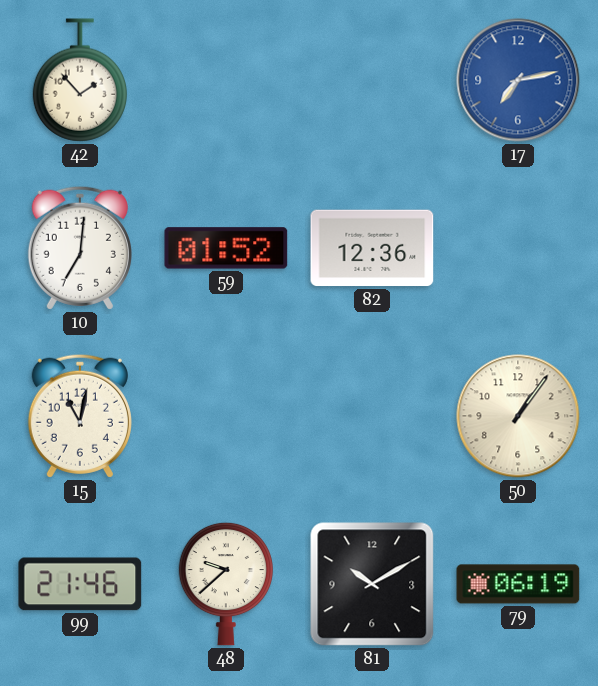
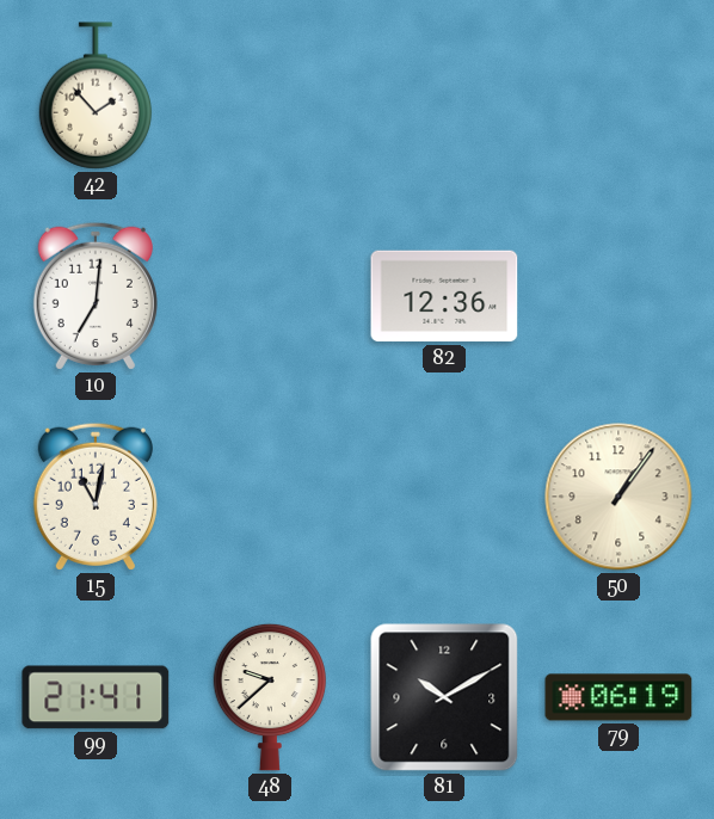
17: 7:13 -> none
59: 01:52 -> none
99: 21:46 -> 21:41
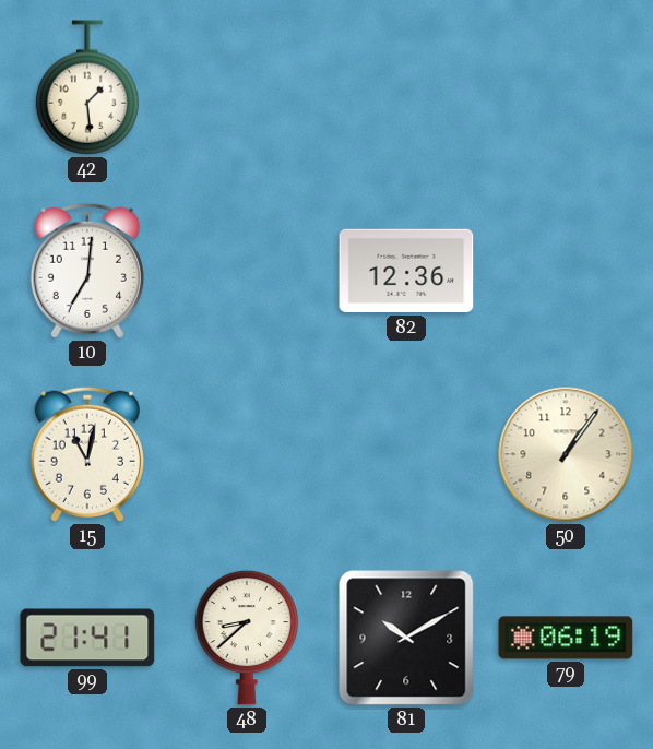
42: 1:53 -> 1:29
48: 9:38 -> 8:38
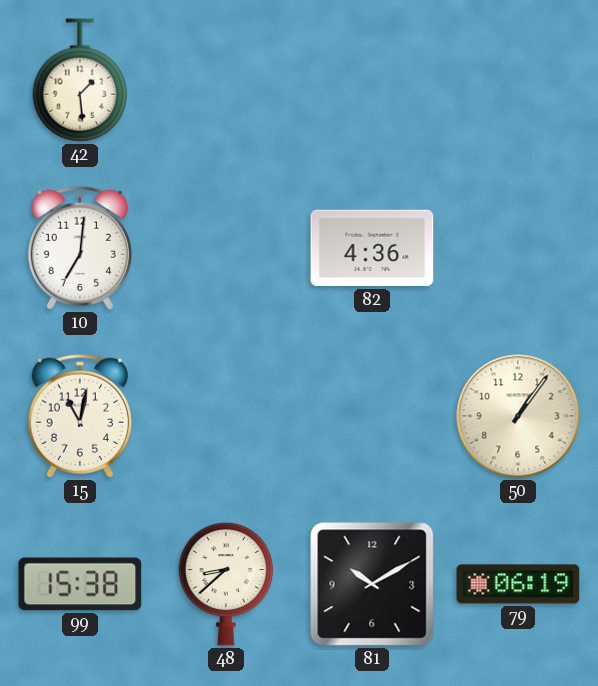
82: 12:36 -> 4:36
99: 21:41 -> 15:38
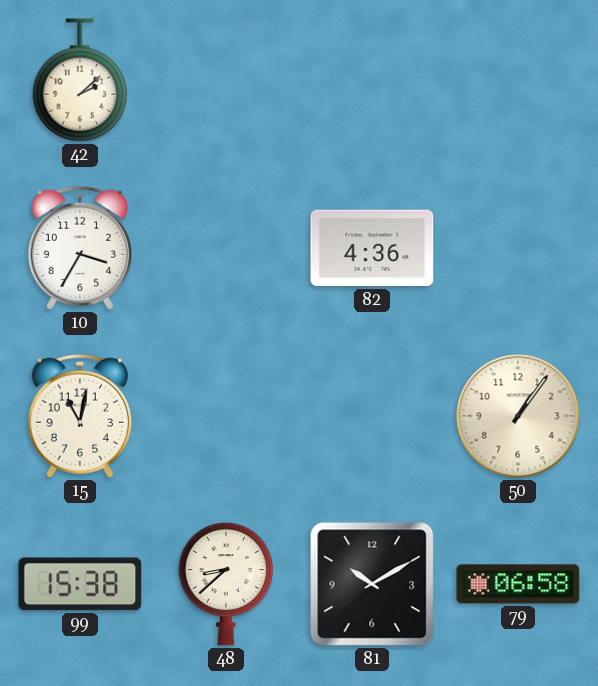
42: 1:29 -> 2:08
10: 7:01 -> 3:35
79: 06:19 -> 06:58
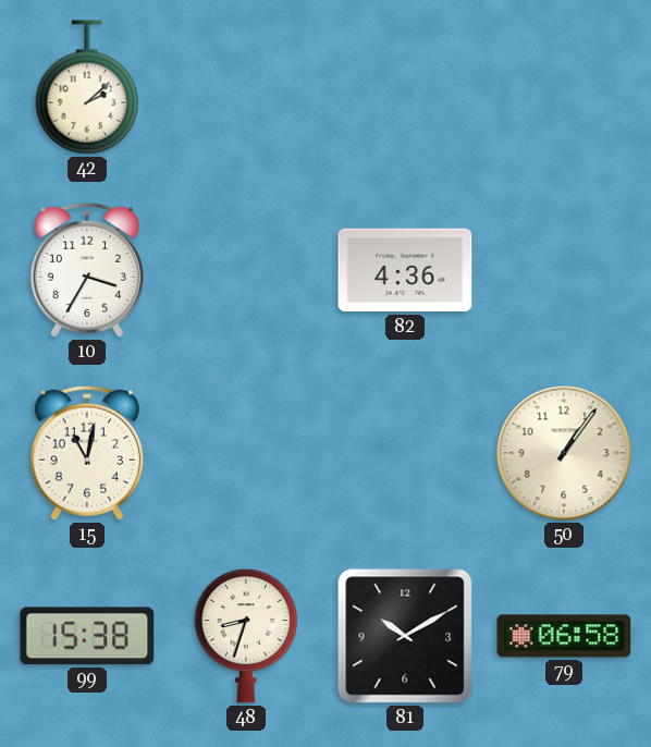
48: 8:38 -> 8:33
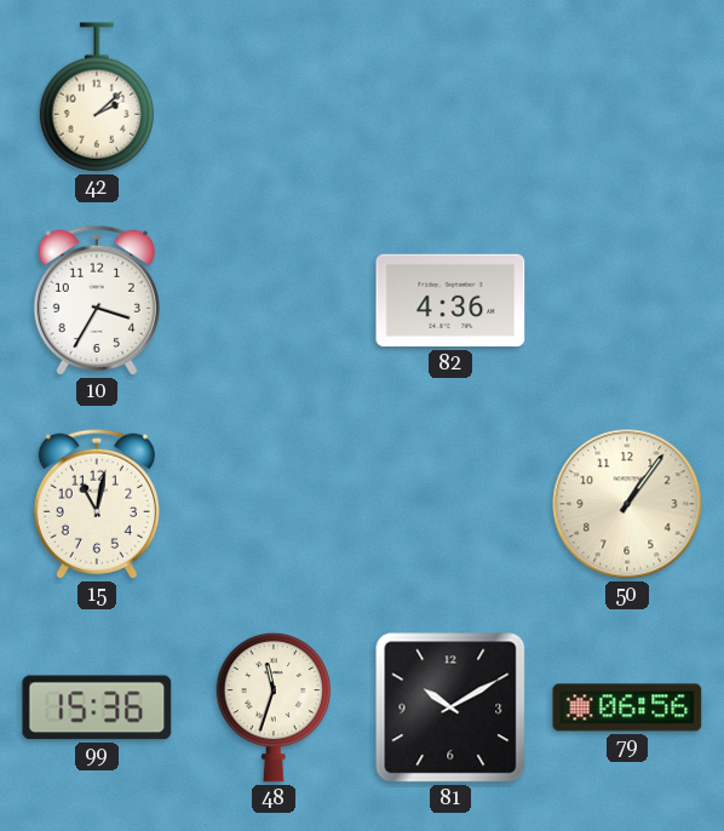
99: 15:38 -> 15:36
48: 8:33 -> 11:33
79: 06:58 -> 06:56
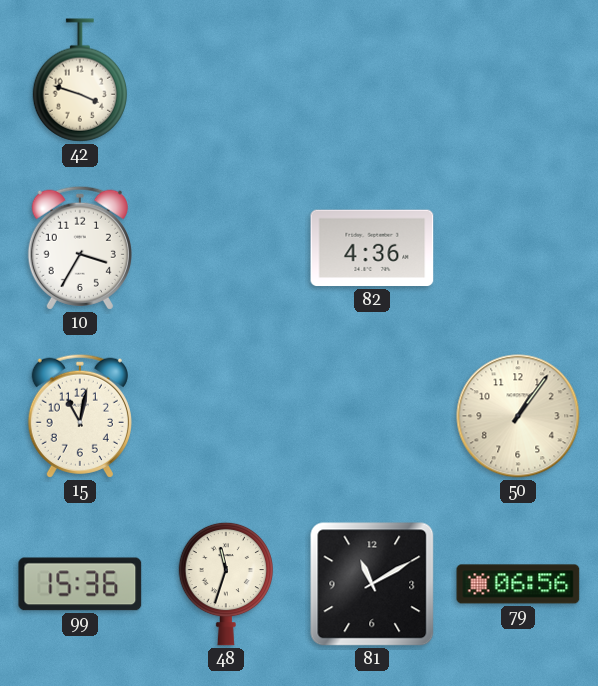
42: 2:08 -> 3:48
81: 10:10 -> 11:10
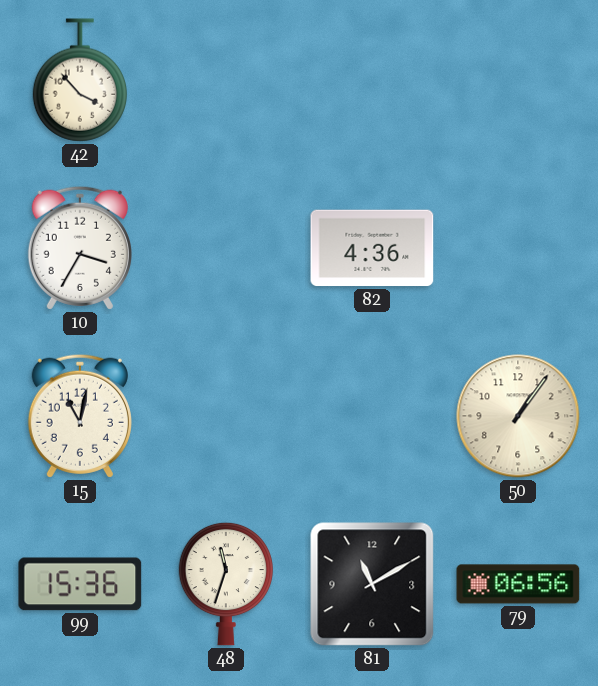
42: 3:48 -> 3:53
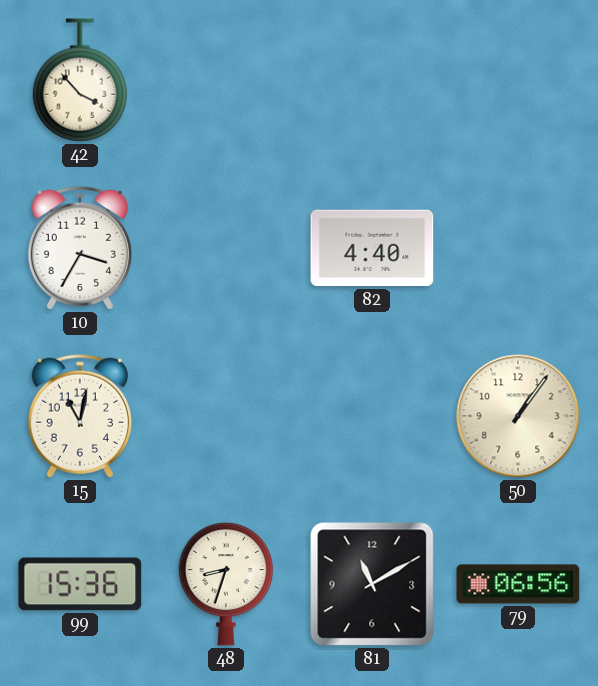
82: 4:36 -> 4:40
48: 11:33 -> 8:33
